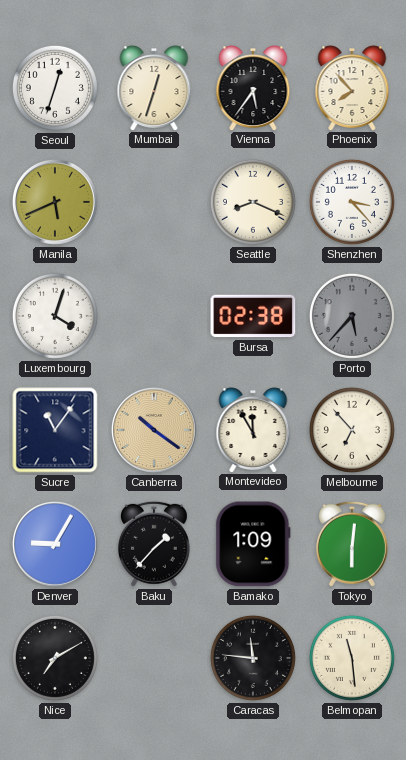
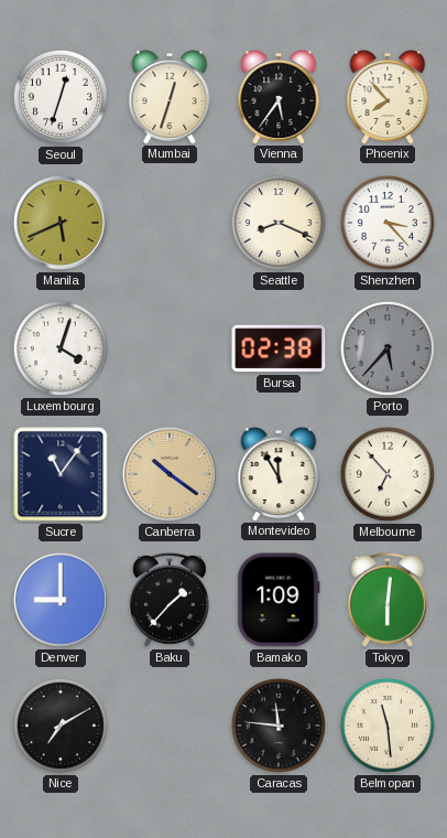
Denver: 9:05 -> 9:00
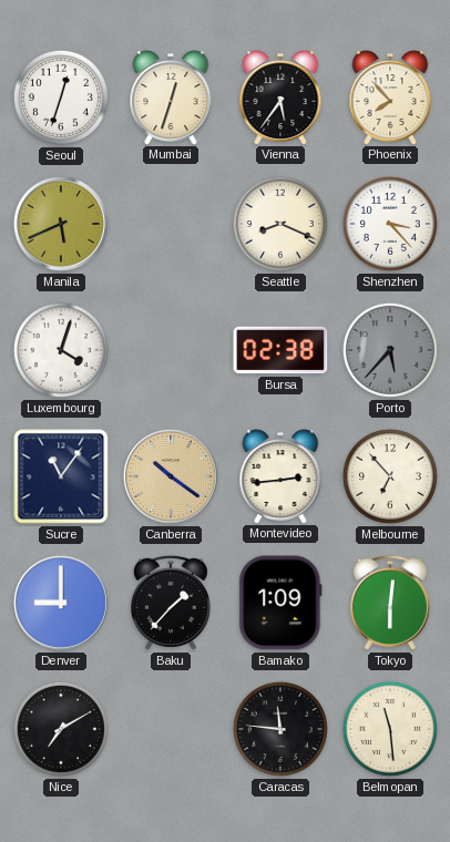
Montevideo: 11:55 -> 2:44
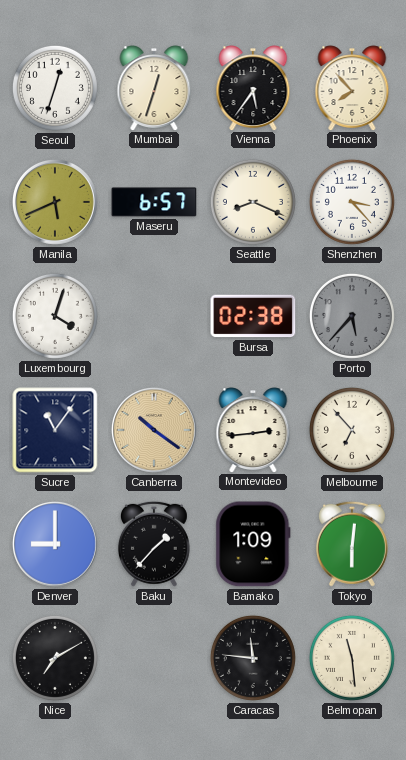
Maseru: none -> 6:57
